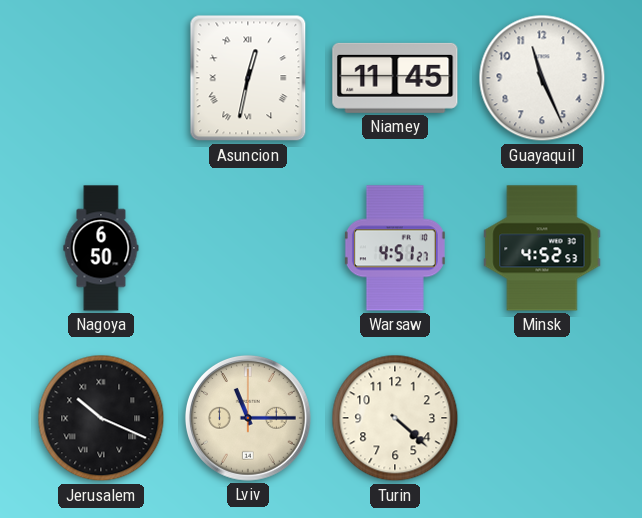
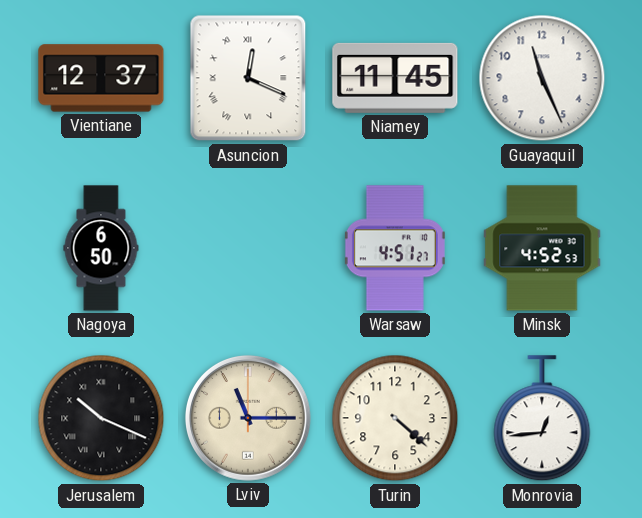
Vientiane: none -> 12:37
Asuncion: 12:32 -> 12:19
Monrovia: none -> 12:44
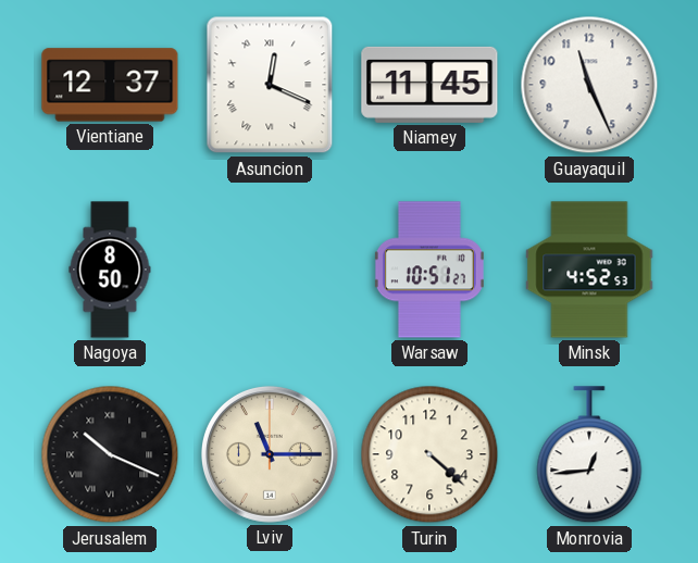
Nagoya: 6:50 -> 8:50
Warsaw: 4:51 -> 10:51
